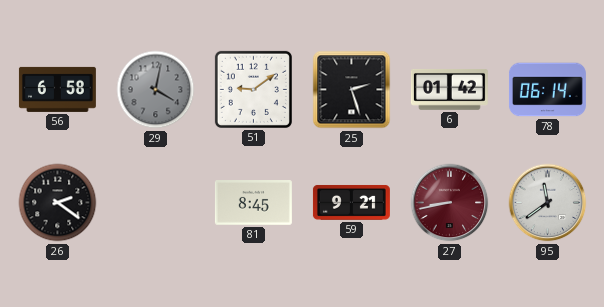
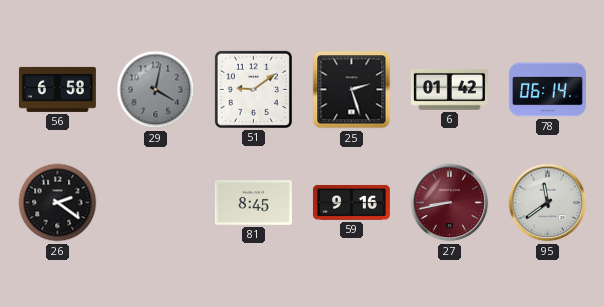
59: 9:21 -> 9:16
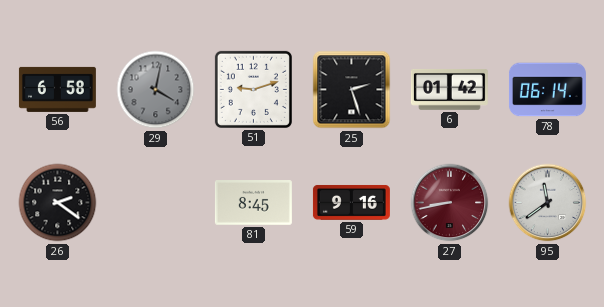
51: 9:09 -> 9:12
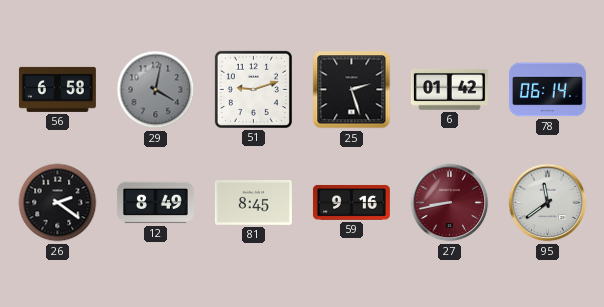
12: none -> 8:49
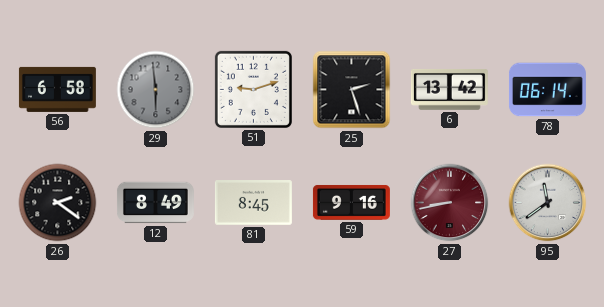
29: 4:02 -> 5:59
6: 01:42 -> 13:42
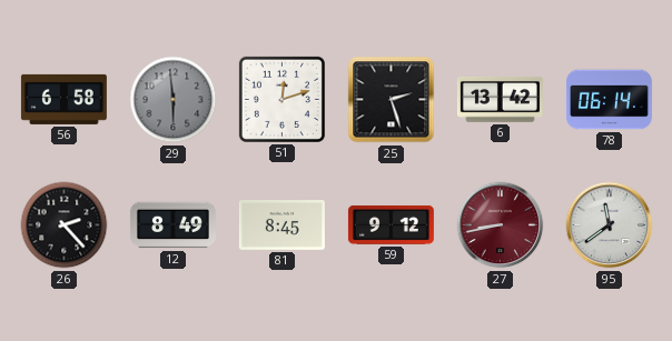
51: 9:12 -> 12:12
26: 2:21 -> 2:23
59: 9:16 -> 9:12
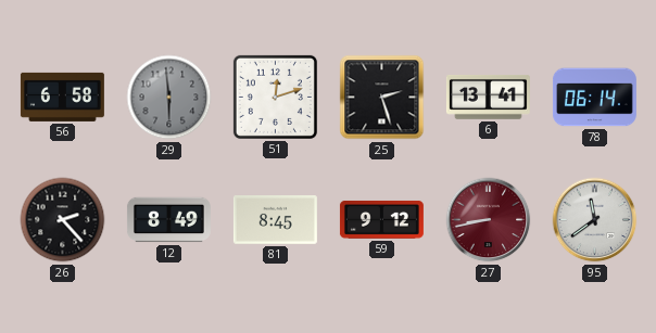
6: 13:42 -> 13:41
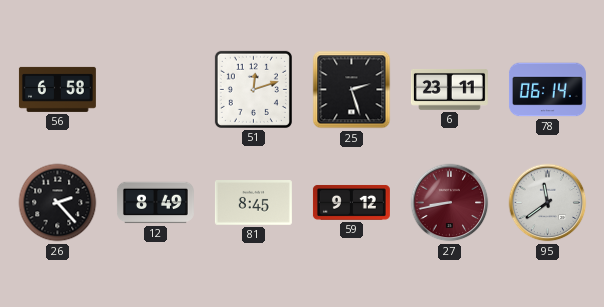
29: 5:59 -> none
6: 13:41 -> 23:11
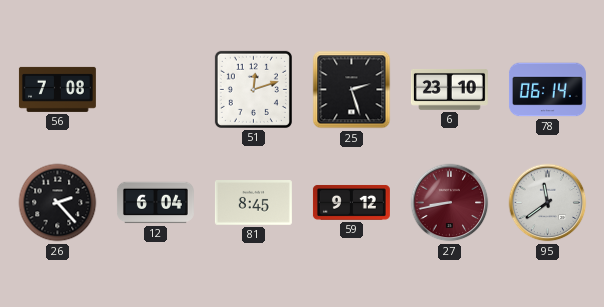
56: 6:58 -> 7:08
6: 23:11 -> 23:10
12: 8:49 -> 6:04
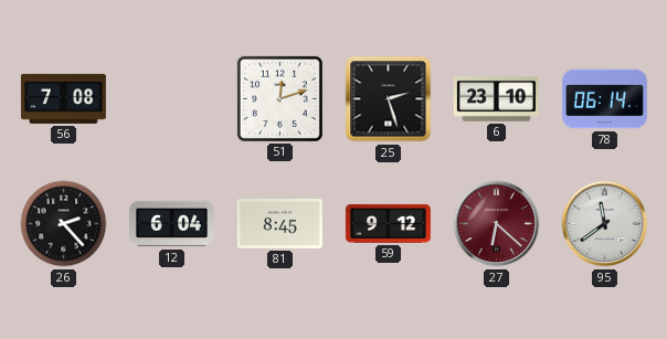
27: 8:43 -> 6:22
